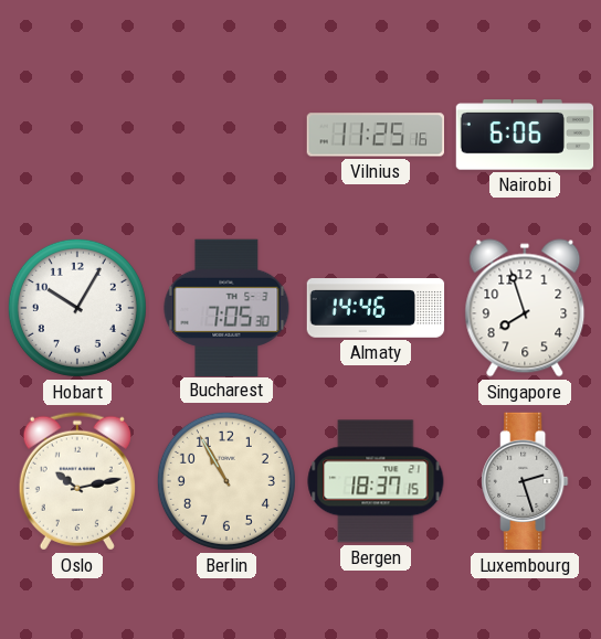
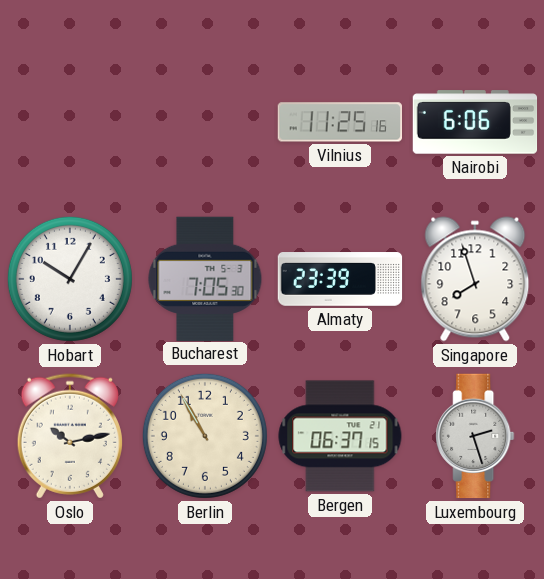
Almaty: 14:46 -> 23:39
Bergen: 18:37 -> 06:37
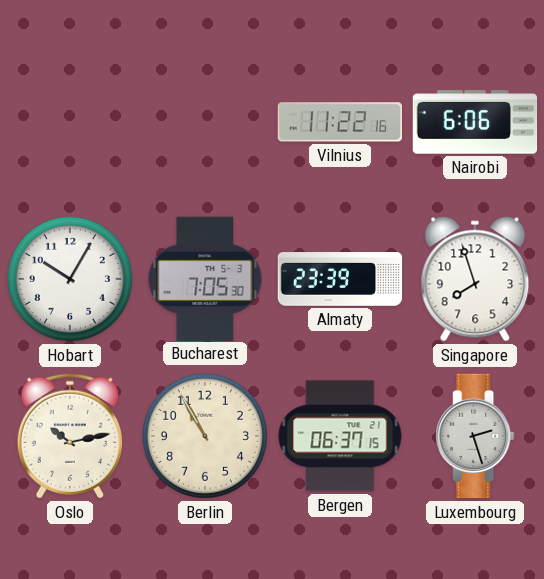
Vilnius: 11:25 -> 11:22
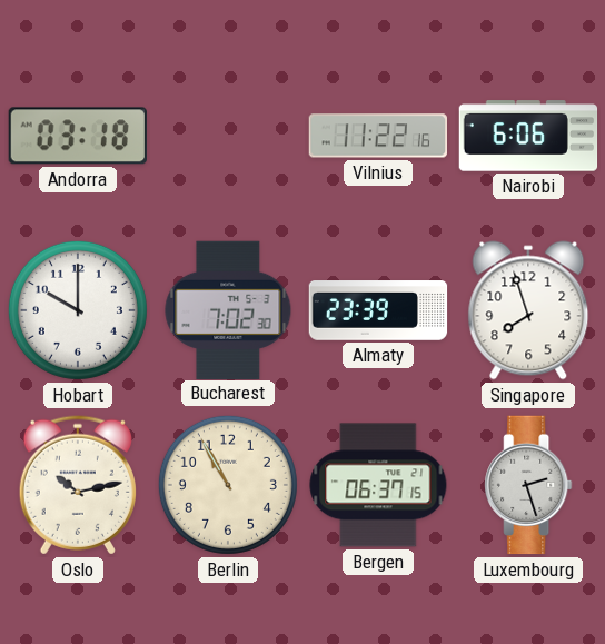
Andorra: none -> 03:18
Hobart: 10:05 -> 10:00
Bucharest: 7:05 -> 7:02
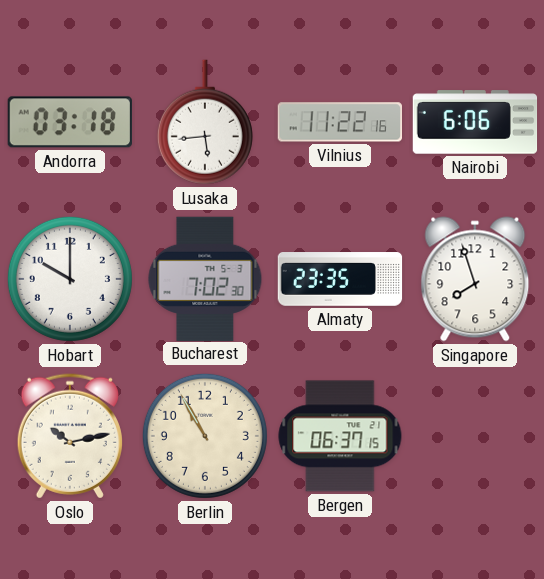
Lusaka: none -> 5:44
Almaty: 23:39 -> 23:35
Luxembourg: 2:27 -> none
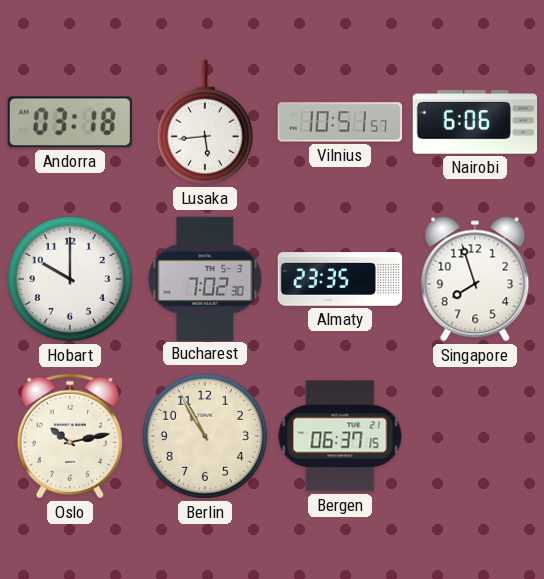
Vilnius: 11:22 -> 10:51
